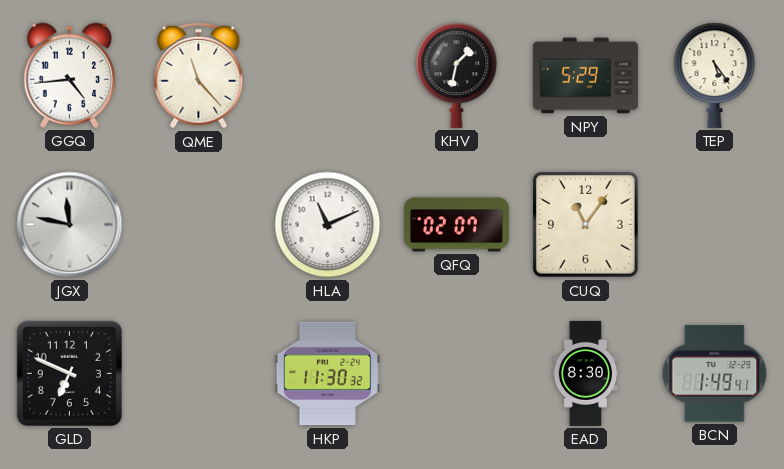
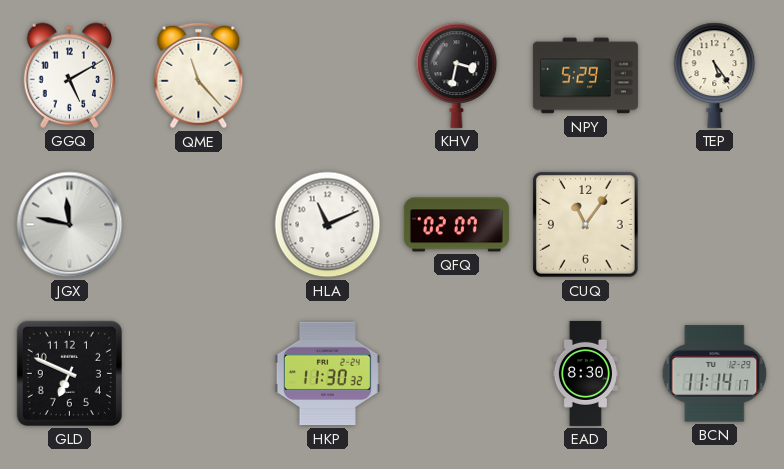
GGQ: 4:44 -> 5:10
KHV: 1:32 -> 3:32
BCN: 1:49 -> 11:14
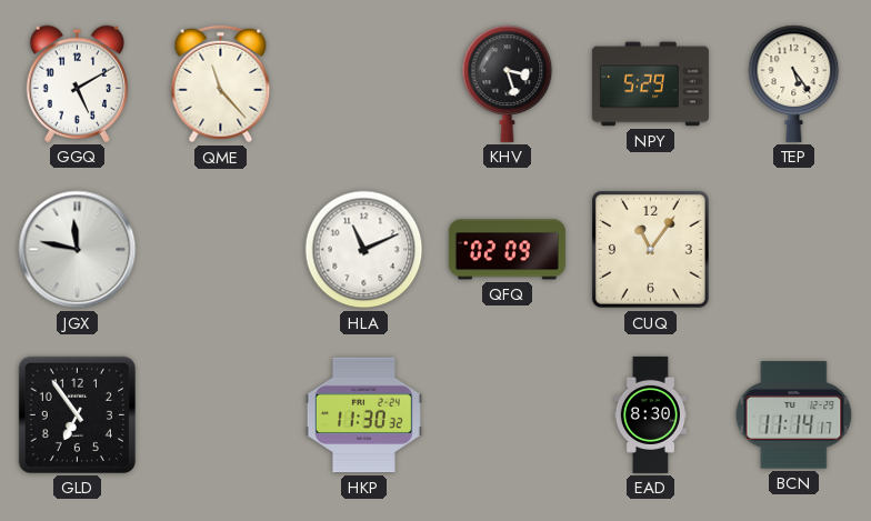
KHV: 3:32 -> 3:27
QFQ: 02:07 -> 02:09
GLD: 6:49 -> 6:54
